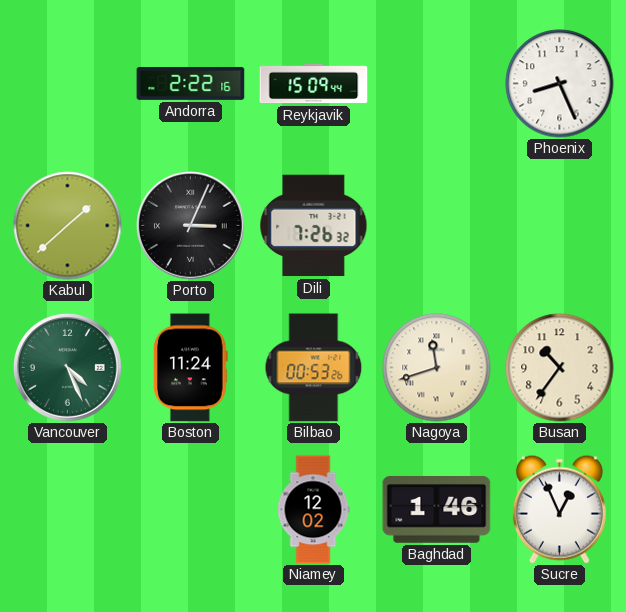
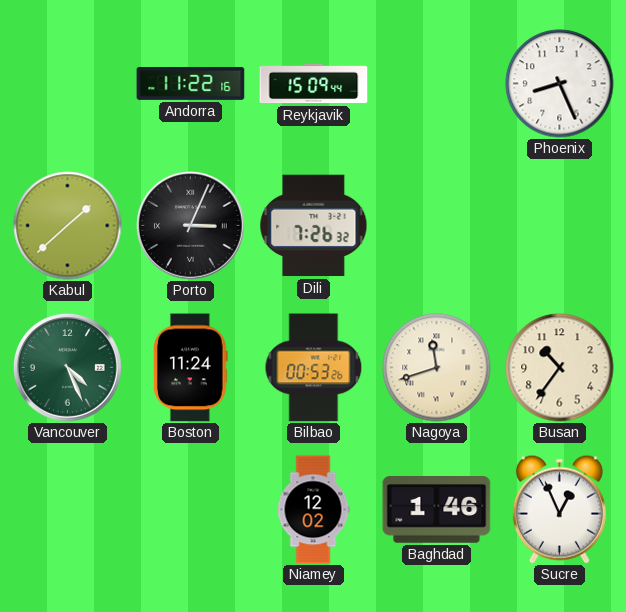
Andorra: 2:22 -> 11:22
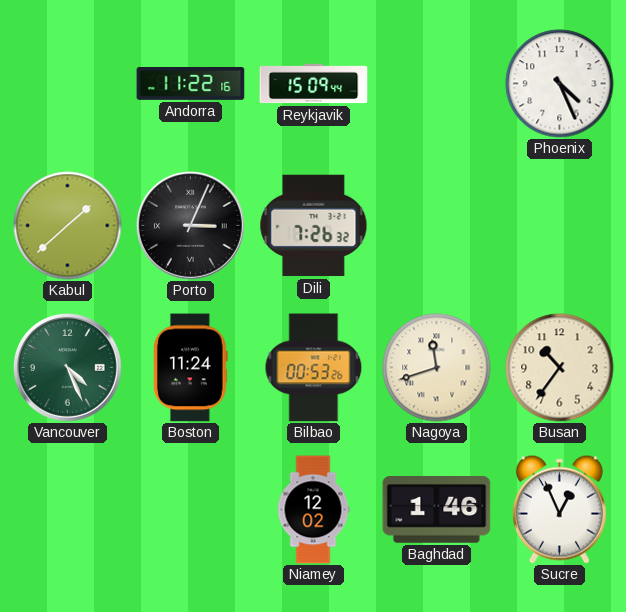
Phoenix: 8:26 -> 4:26
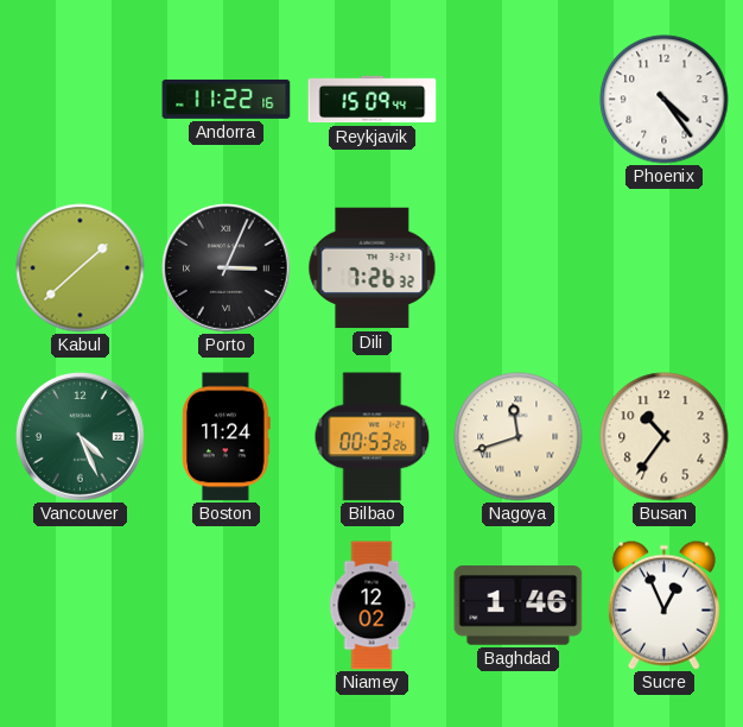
Phoenix: 4:26 -> 4:24
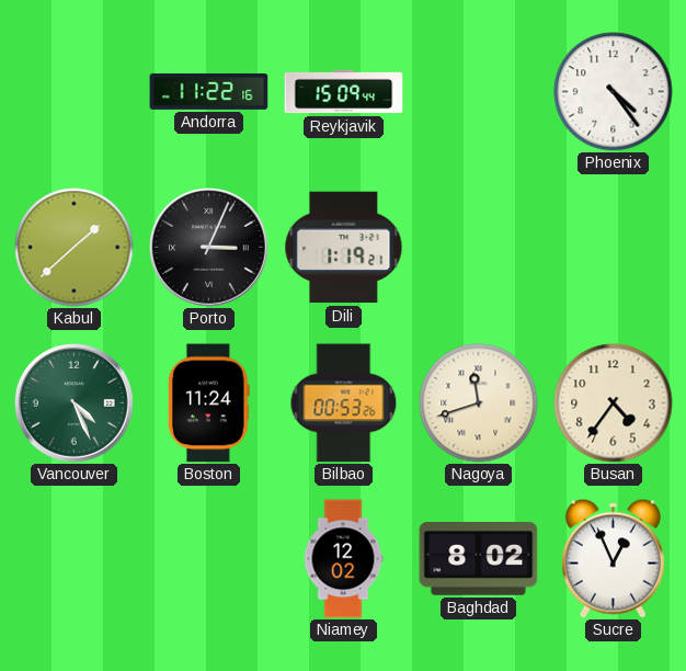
Dili: 7:26 -> 1:19
Busan: 10:36 -> 4:36
Baghdad: 1:46 -> 8:02
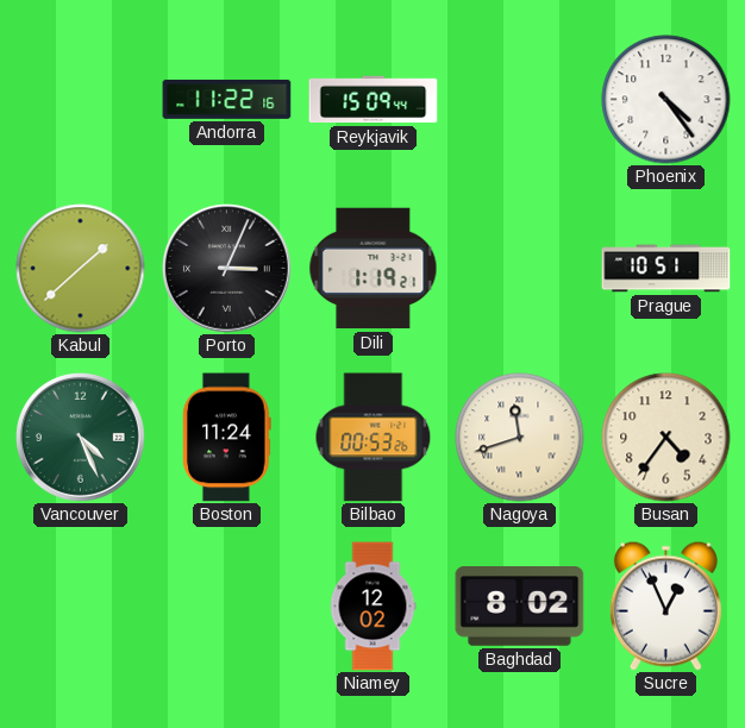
Prague: none -> 10:51
